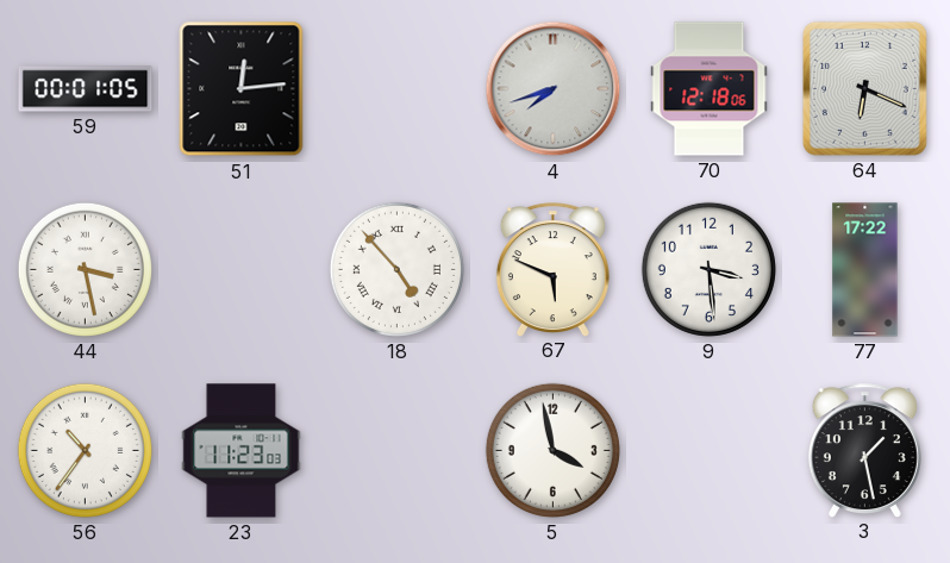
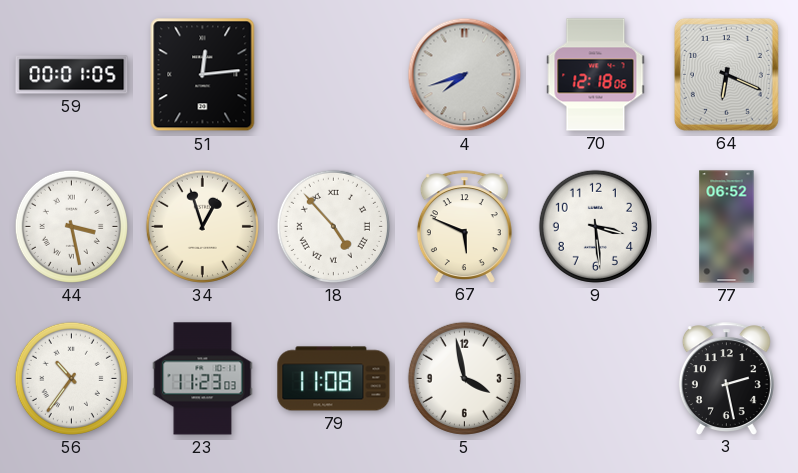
34: none -> 12:57
77: 17:22 -> 06:52
79: none -> 11:08
3: 1:28 -> 2:28
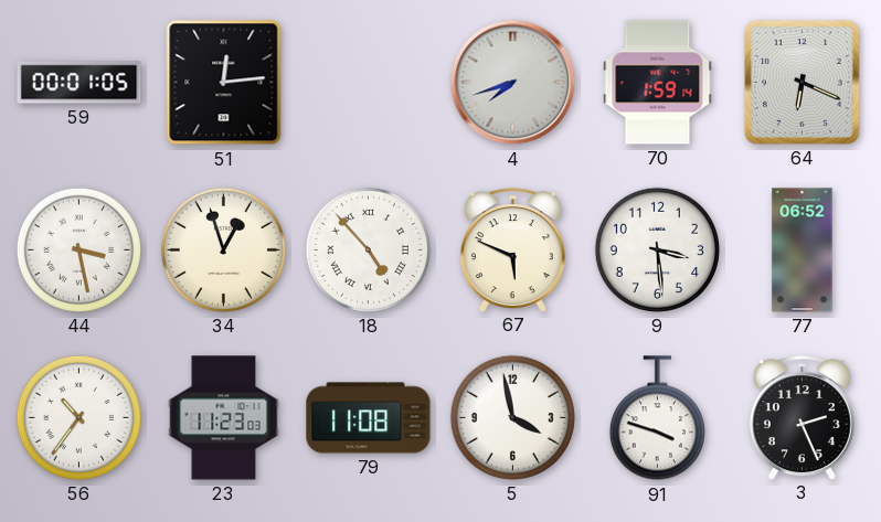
70: 12:18 -> 1:59
91: none -> 3:48
3: 2:28 -> 2:26
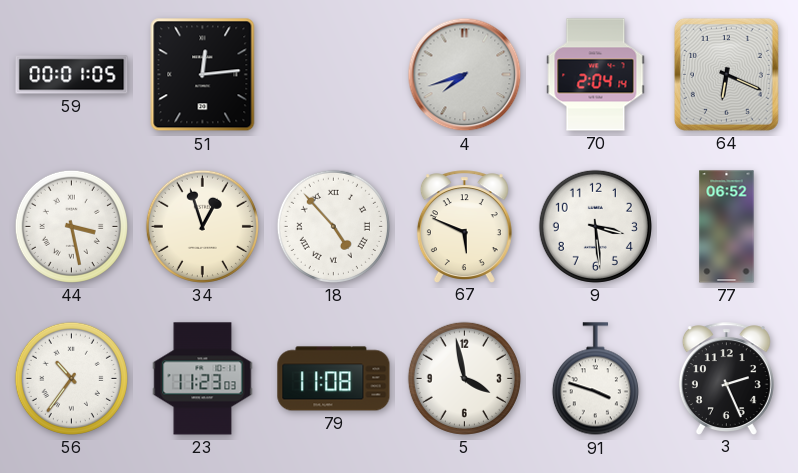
70: 1:59 -> 2:04
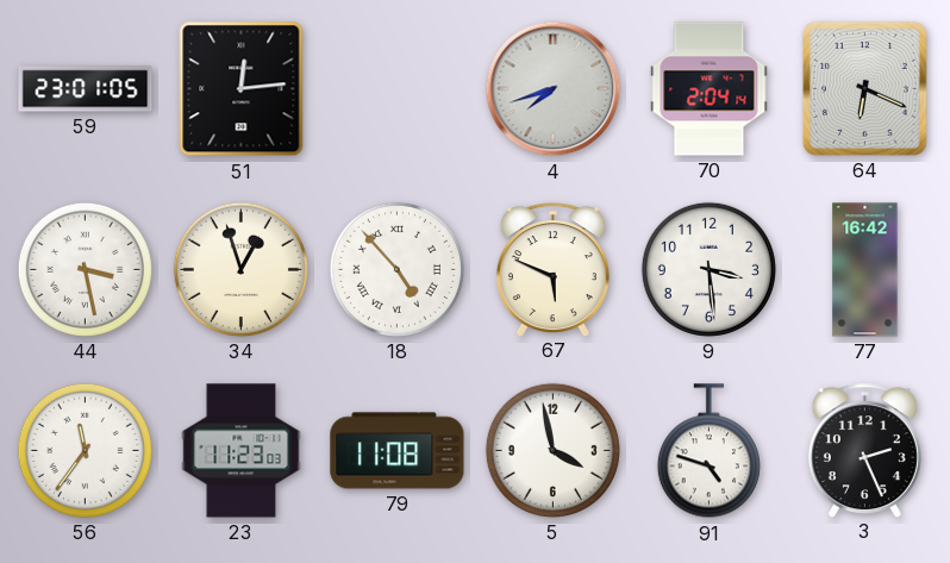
59: 00:01 -> 23:01
77: 06:52 -> 16:42
56: 10:36 -> 11:36
91: 3:48 -> 4:48
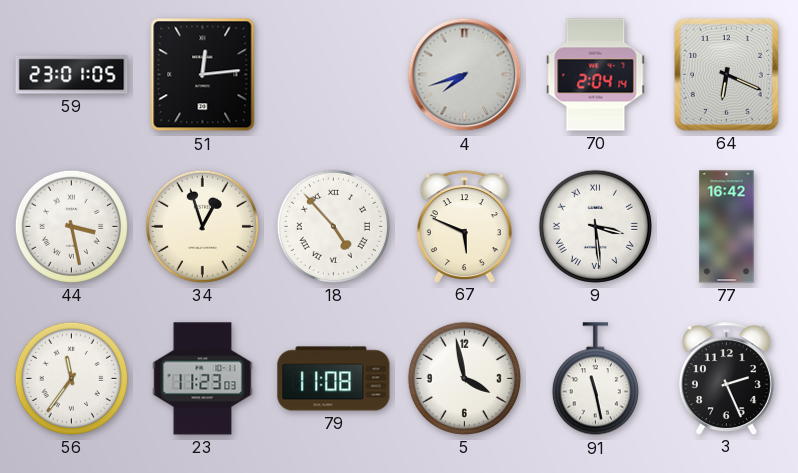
9 numerals: Arabic -> Roman
91: 4:48 -> 11:28
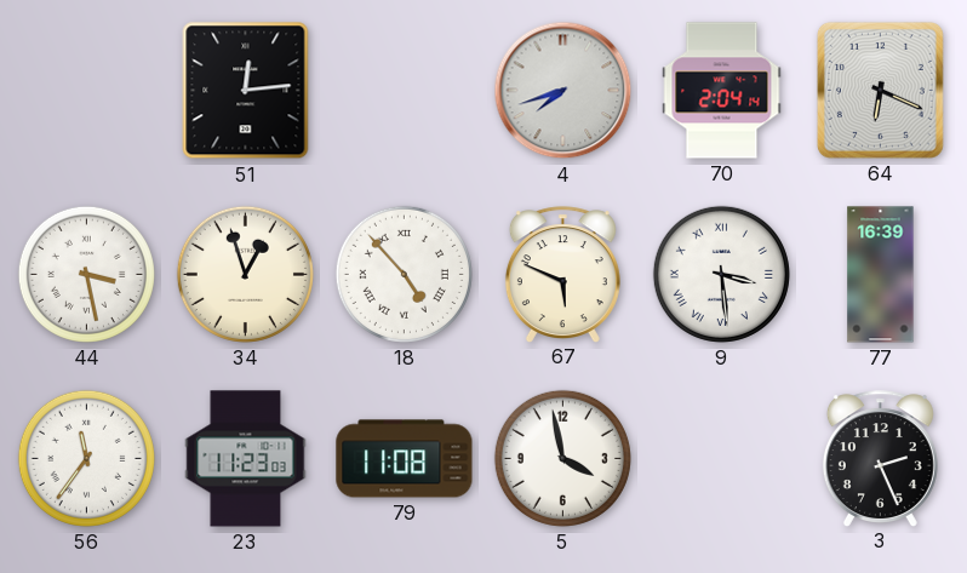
59: 23:01 -> none
77: 16:42 -> 16:39
91: 11:28 -> none
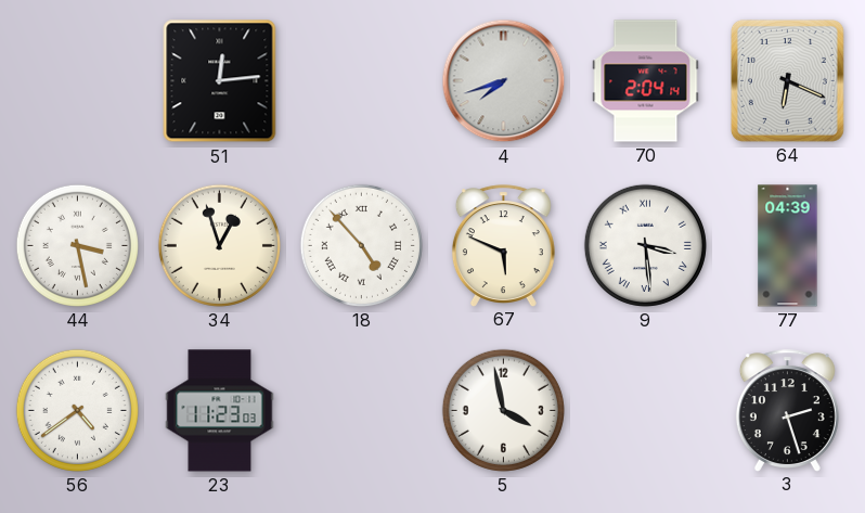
77: 16:39 -> 04:39
56: 11:36 -> 4:39
79: 11:08 -> none
3: 2:26 -> 2:27
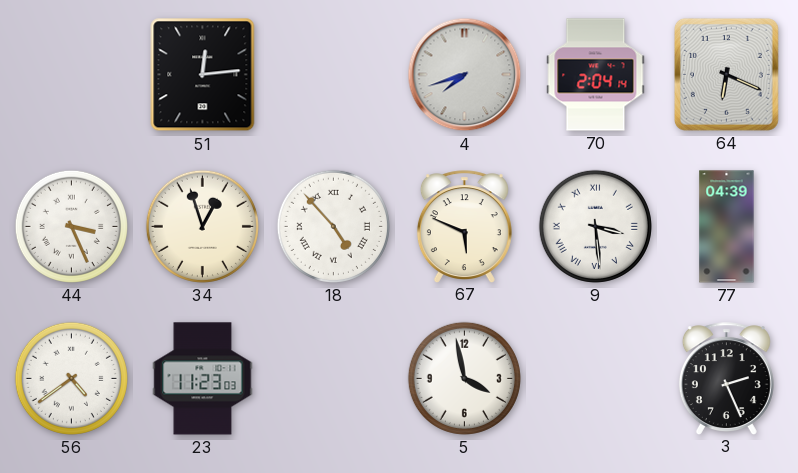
44: 3:28 -> 3:26
3: 2:27 -> 2:26
